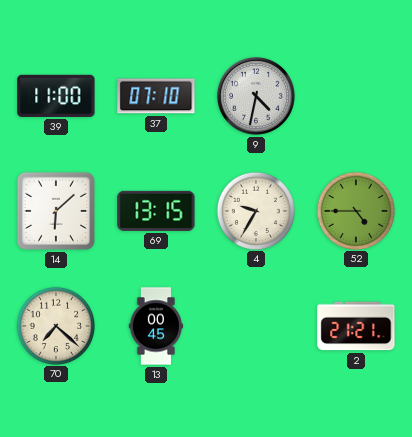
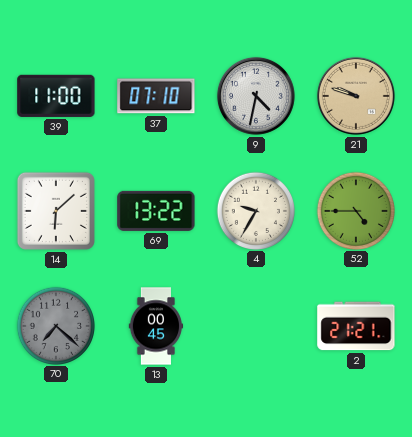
21: none -> 9:48
69: 13:15 -> 13:22
70 dial: cream -> grey
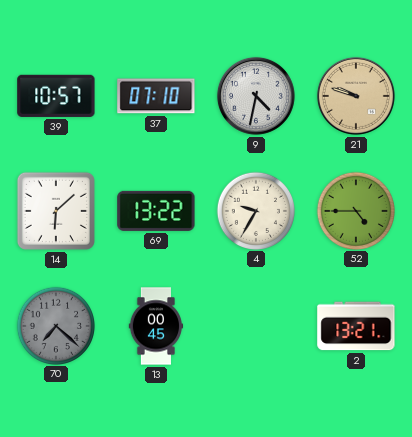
39: 11:00 -> 10:57
2: 21:21 -> 13:21
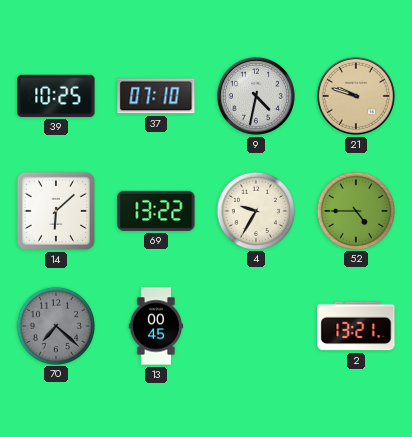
39: 10:57 -> 10:25
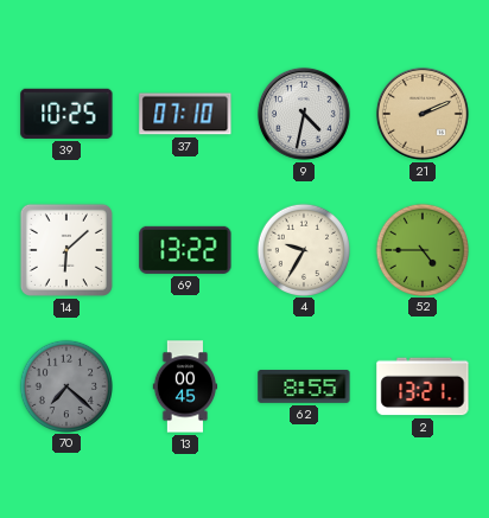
21: 9:48 -> 2:11
62: none -> 8:55
